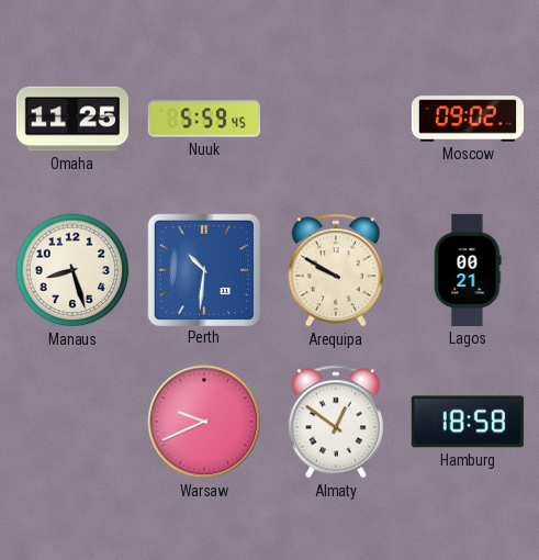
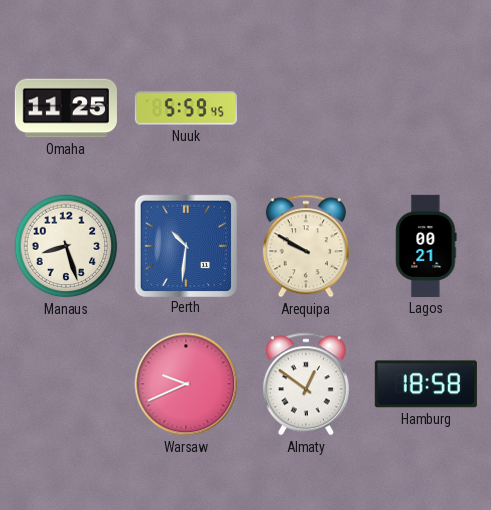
Moscow: 09:02 -> none
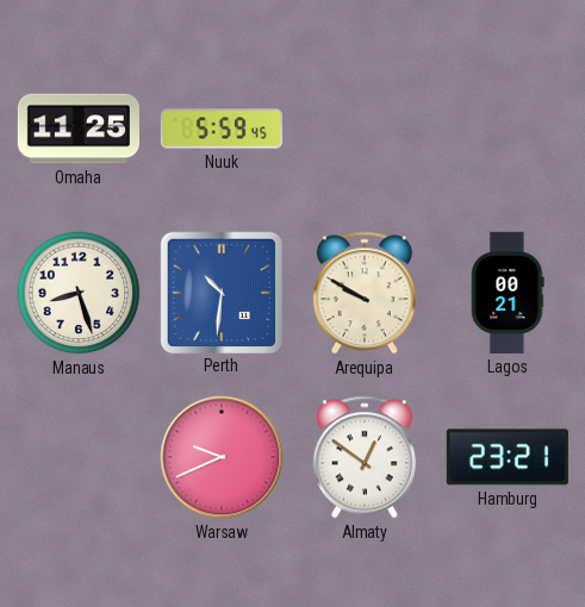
Hamburg: 18:58 -> 23:21
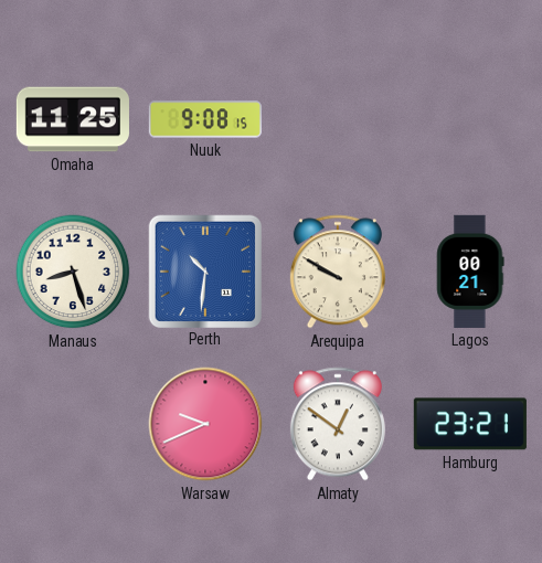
Nuuk: 5:59 -> 9:08
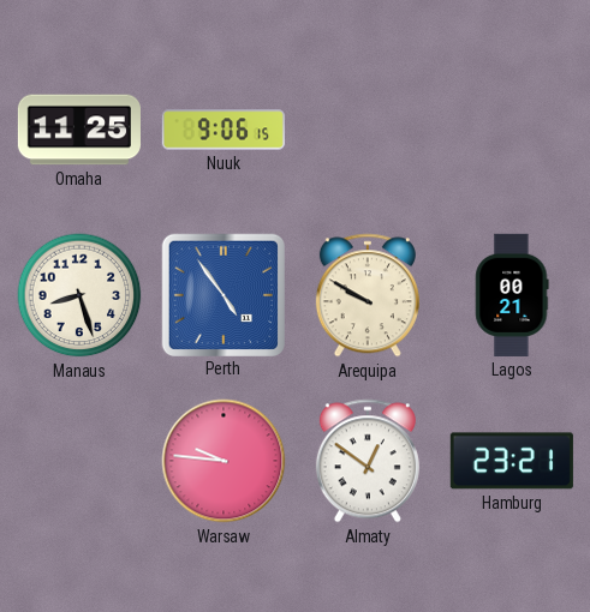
Nuuk: 9:08 -> 9:06
Perth: 10:31 -> 4:54
Warsaw: 9:41 -> 9:46
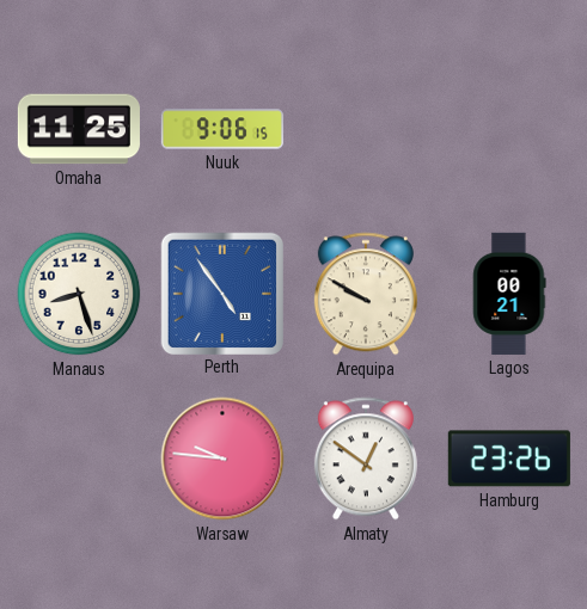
Hamburg: 23:21 -> 23:26
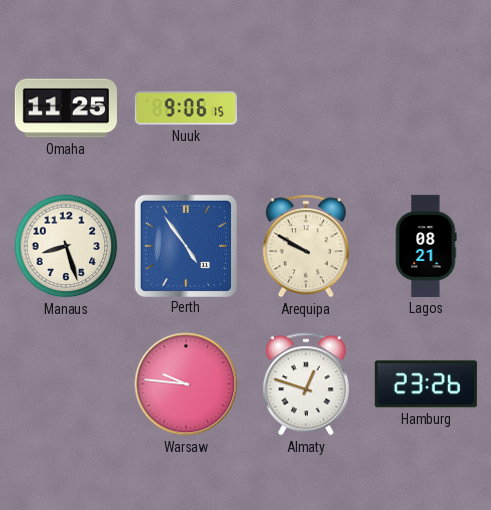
Lagos: 00:21 -> 08:21
Almaty: 12:51 -> 12:48
